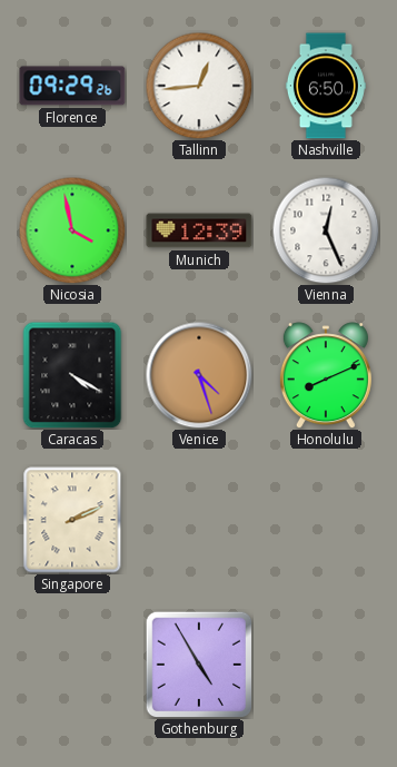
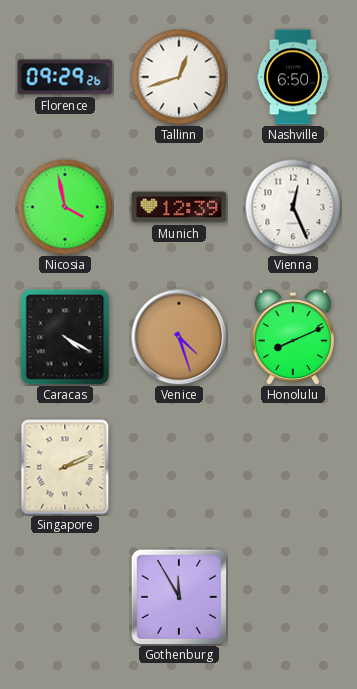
Tallinn: 12:44 -> 12:42
Gothenburg: 4:55 -> 11:55
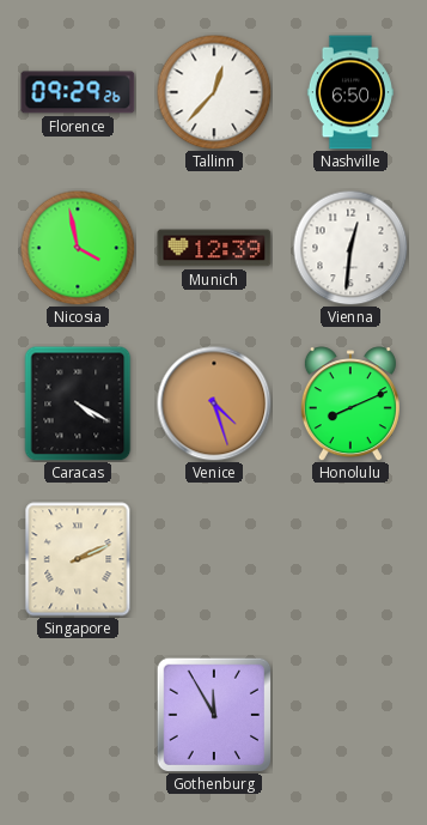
Tallinn: 12:42 -> 12:37
Vienna: 12:26 -> 12:31
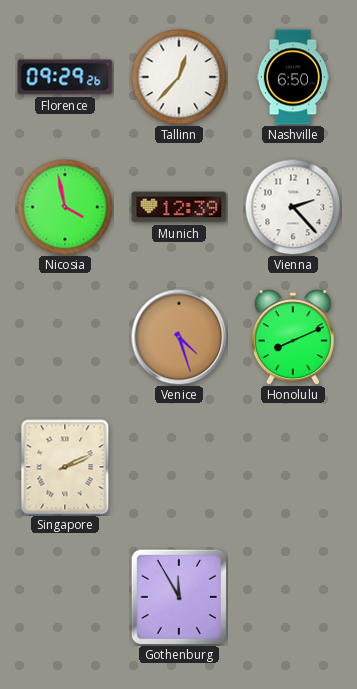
Vienna: 12:31 -> 2:23
Caracas: 4:20 -> none
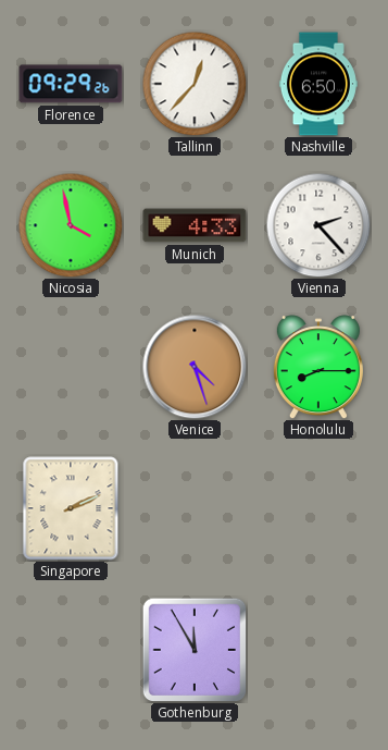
Munich: 12:39 -> 4:33
Honolulu: 8:11 -> 8:15
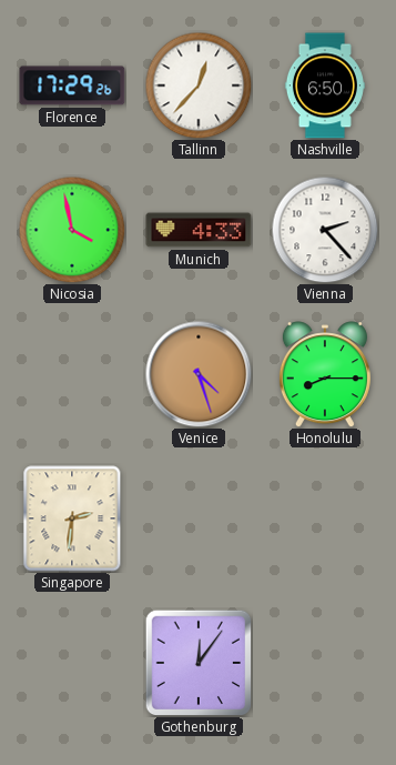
Florence: 09:29 -> 17:29
Singapore: 2:11 -> 2:31
Gothenburg: 11:55 -> 12:06
